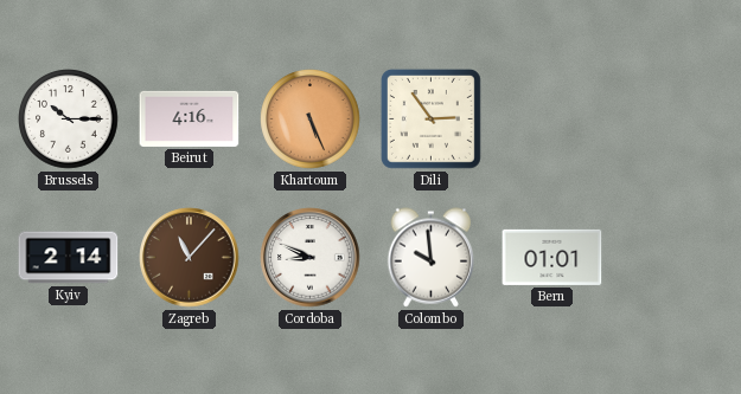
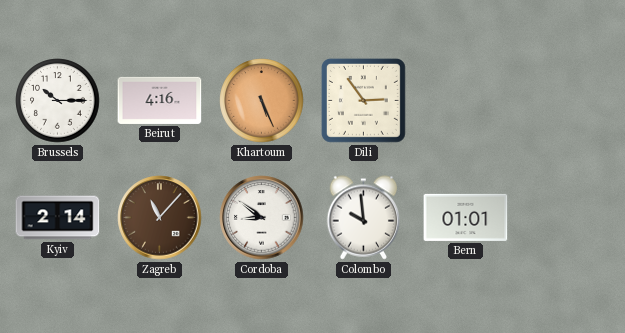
Cordoba: 8:49 -> 8:51
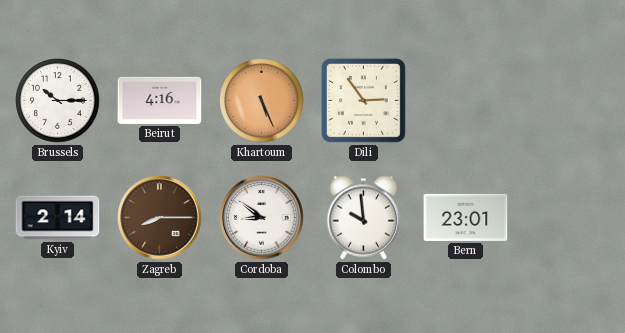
Zagreb: 11:07 -> 8:15
Bern: 01:01 -> 23:01
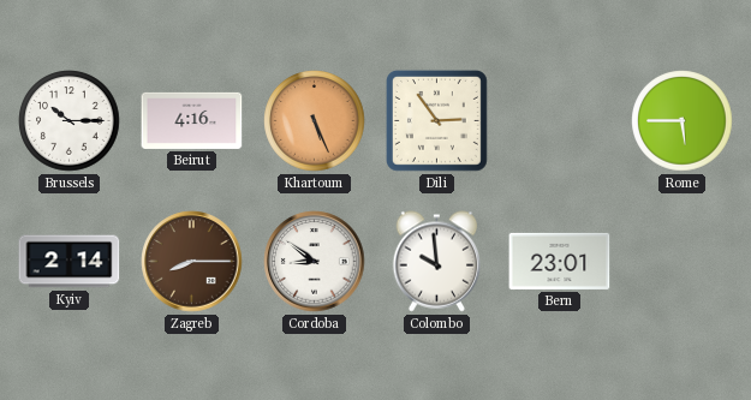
Rome: none -> 5:45
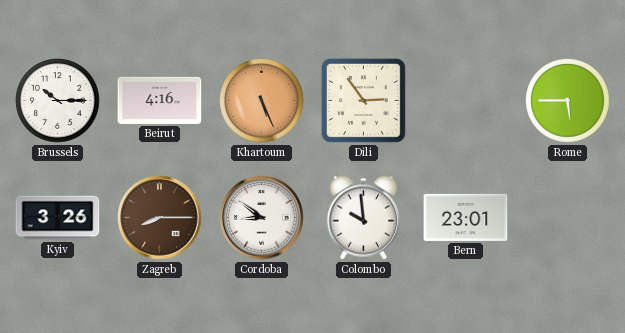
Kyiv: 2:14 -> 3:26
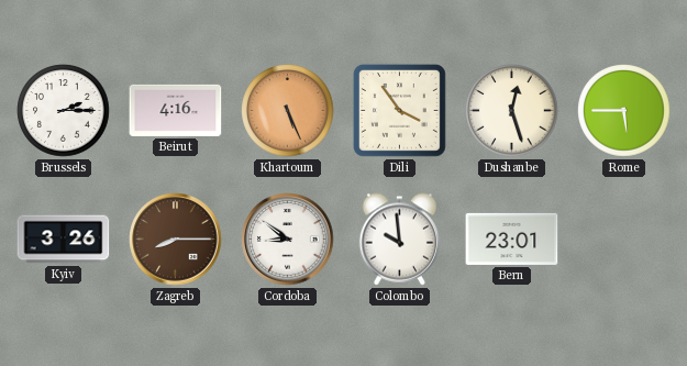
Brussels: 10:15 -> 2:15
Dili: 2:54 -> 3:54
Dushanbe: none -> 12:27
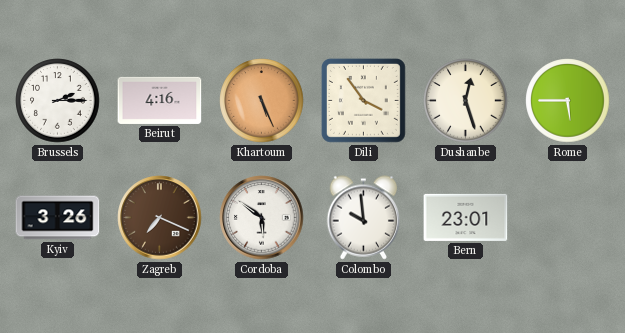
Zagreb: 8:15 -> 7:19
Cordoba: 8:51 -> 5:51
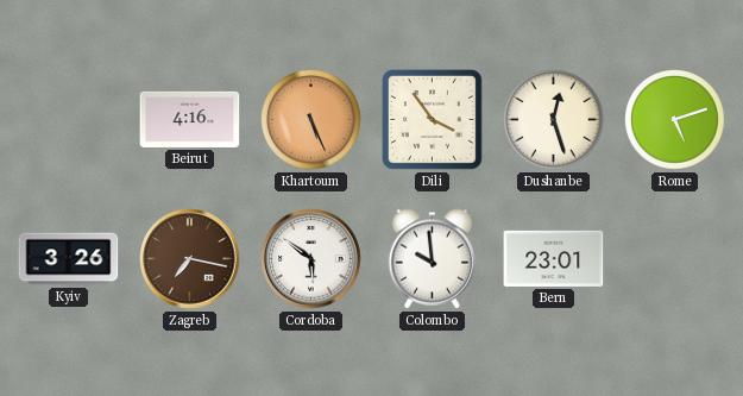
Brussels: 2:15 -> none
Rome: 5:45 -> 5:12
Zagreb: 7:19 -> 7:17
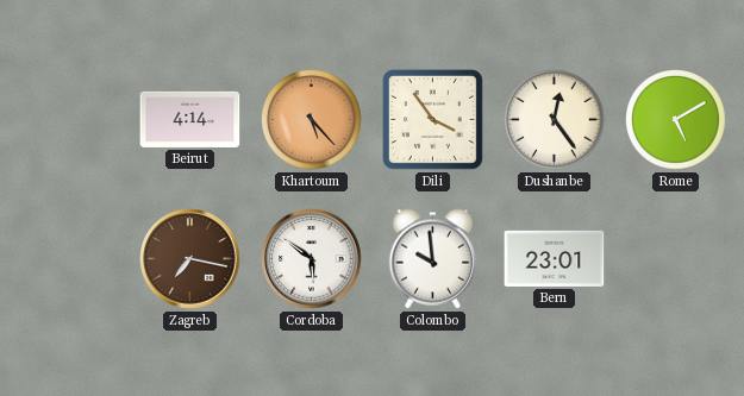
Beirut: 4:16 -> 4:14
Khartoum: 5:26 -> 5:23
Dushanbe: 12:27 -> 12:24
Rome: 5:12 -> 5:10
Kyiv: 3:26 -> none
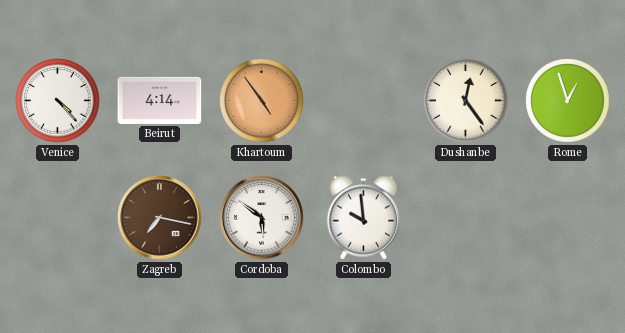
Venice: none -> 4:23
Khartoum: 5:23 -> 4:54
Dili: 3:54 -> none
Rome: 5:10 -> 12:57
Bern: 23:01 -> none
